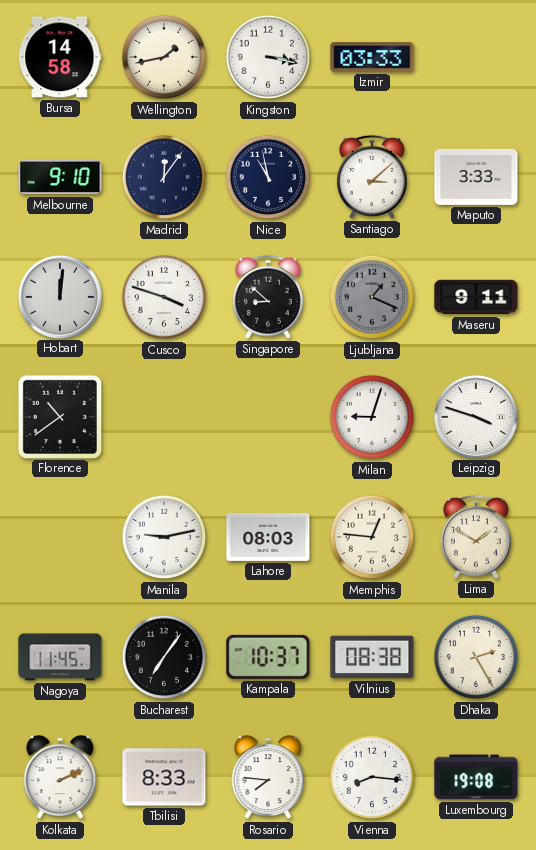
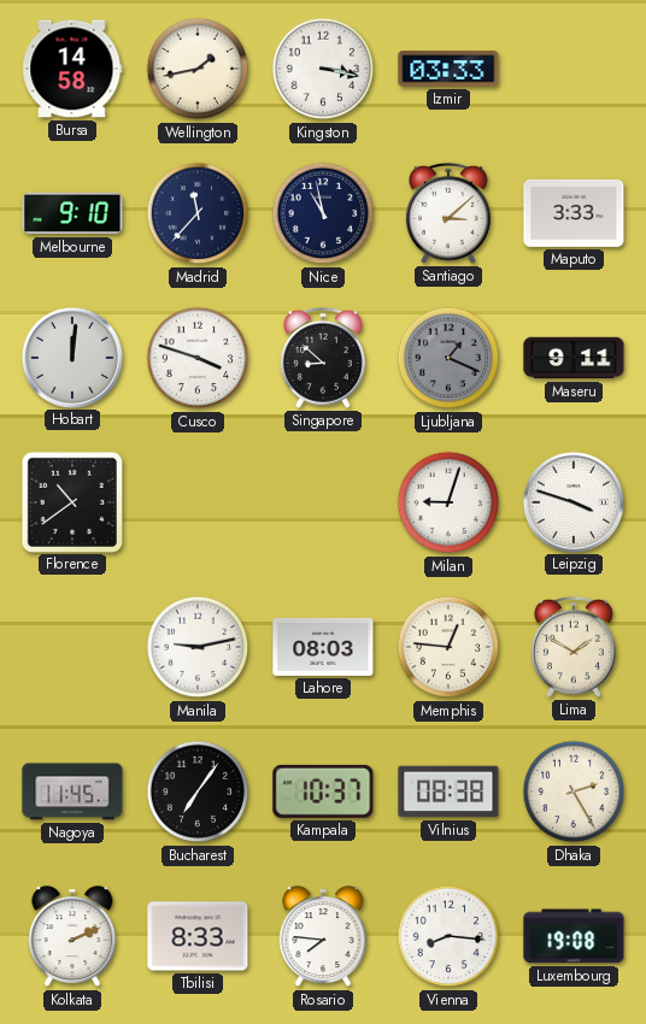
Madrid: 12:06 -> 11:37
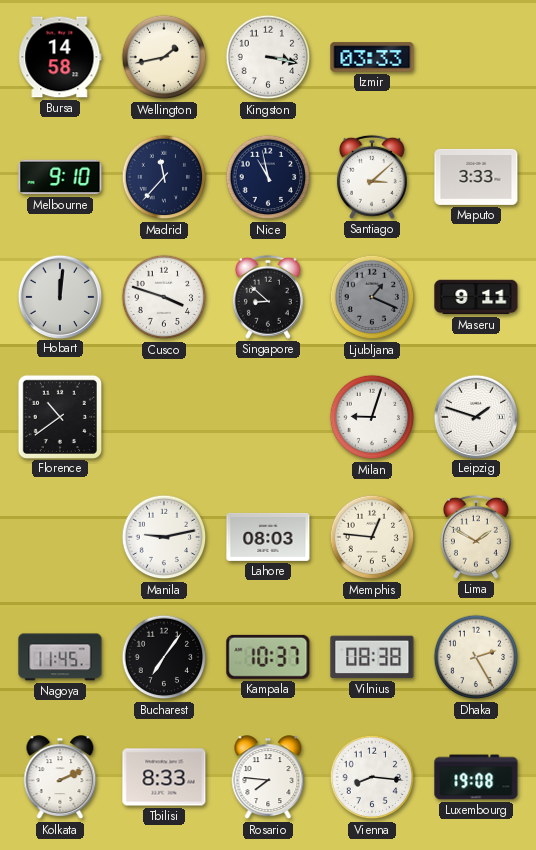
Leipzig: 3:48 -> 1:48
